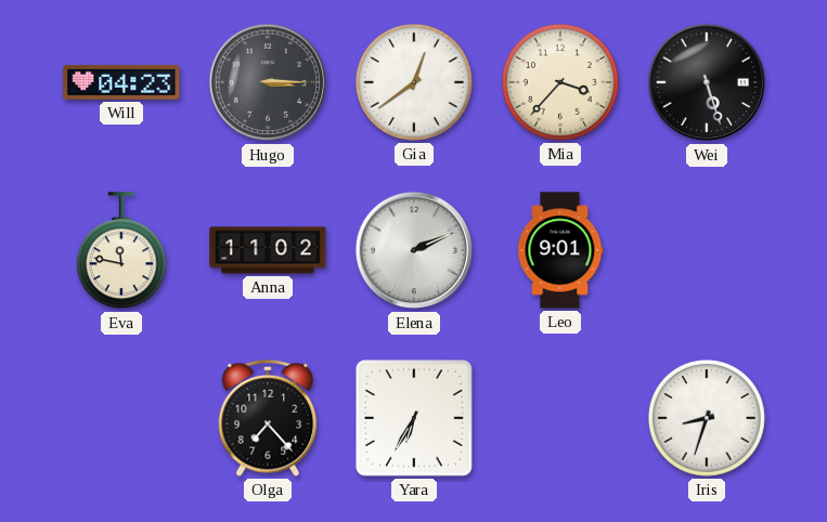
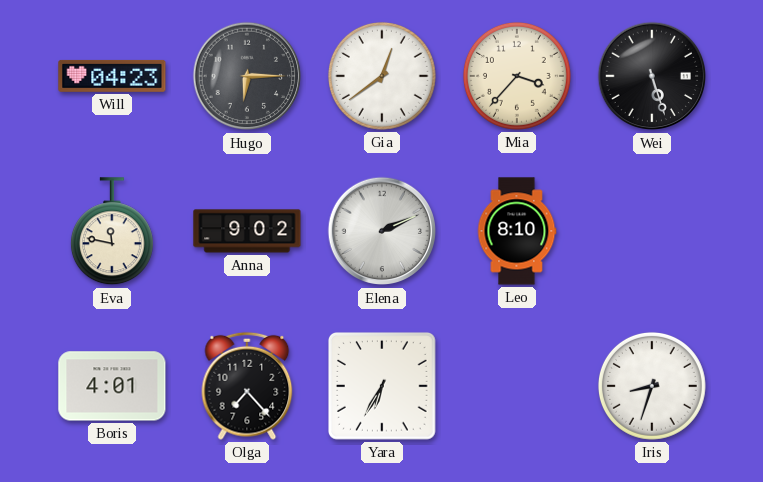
Hugo: 3:15 -> 6:15
Anna: 11:02 -> 9:02
Leo: 9:01 -> 8:10
Boris: none -> 4:01
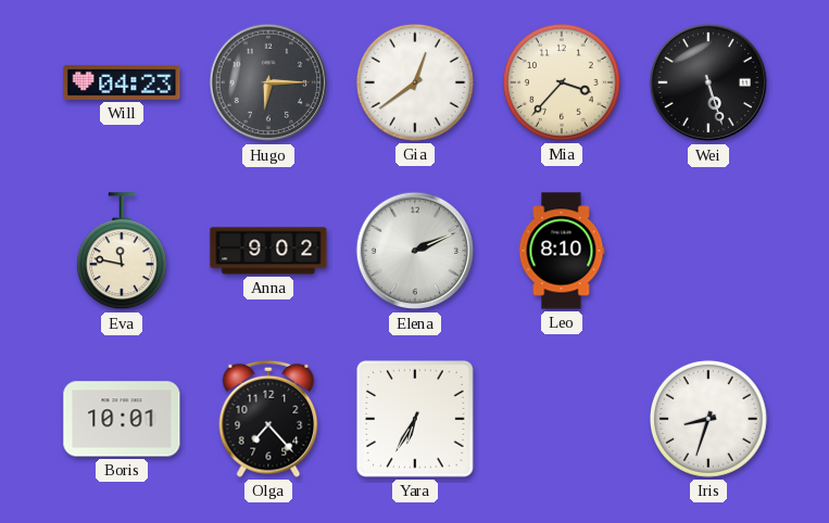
Boris: 4:01 -> 10:01
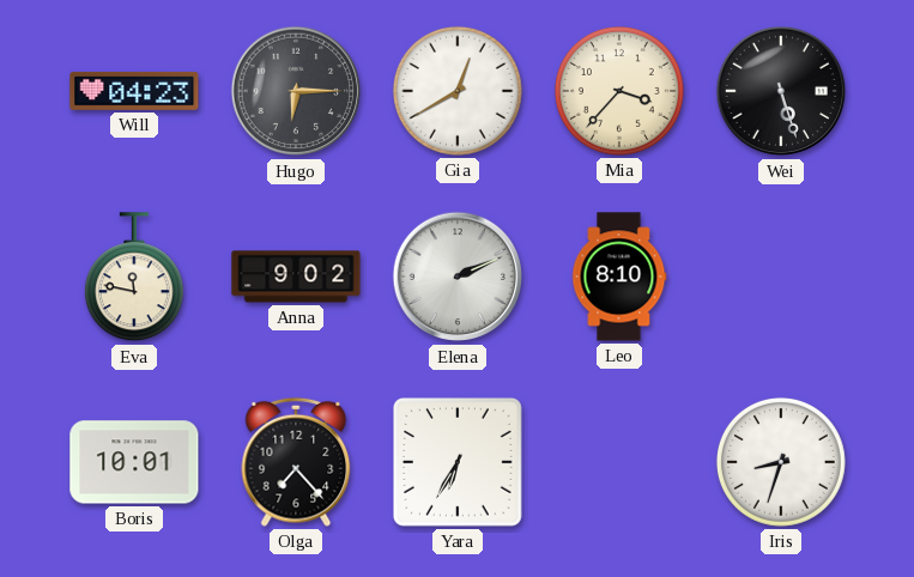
Gia: 12:39 -> 12:40
